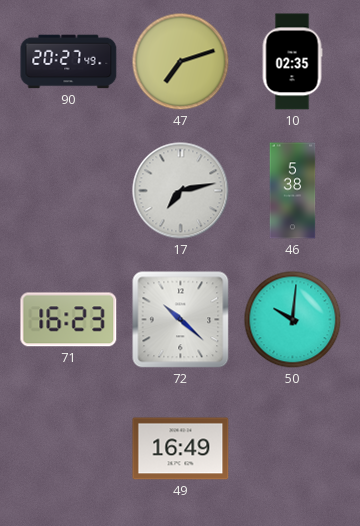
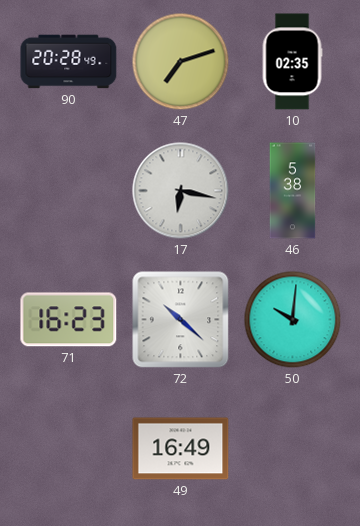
90: 20:27 -> 20:28
17: 7:13 -> 6:17
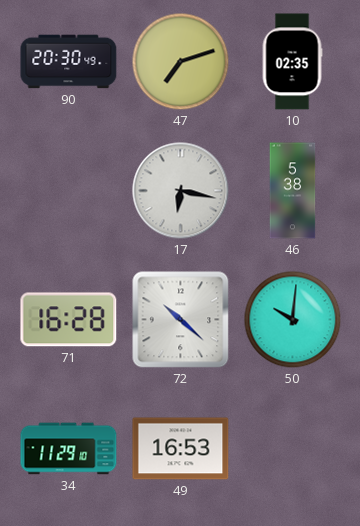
90: 20:28 -> 20:30
71: 16:23 -> 16:28
34: none -> 11:29
49: 16:49 -> 16:53
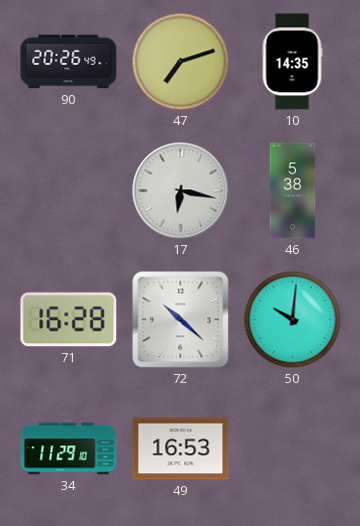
90: 20:30 -> 20:26
10: 02:35 -> 14:35
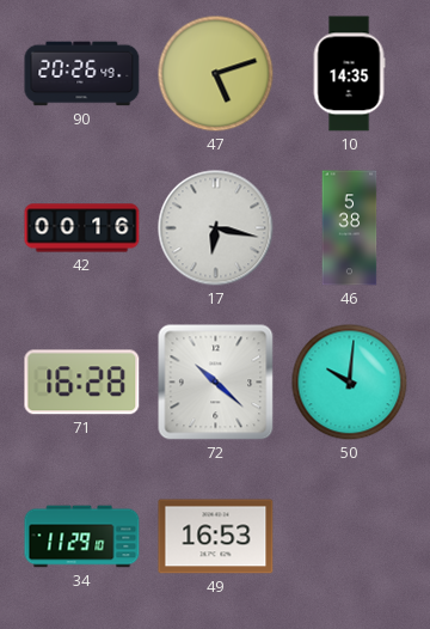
47: 7:12 -> 5:12
42: none -> 00:16
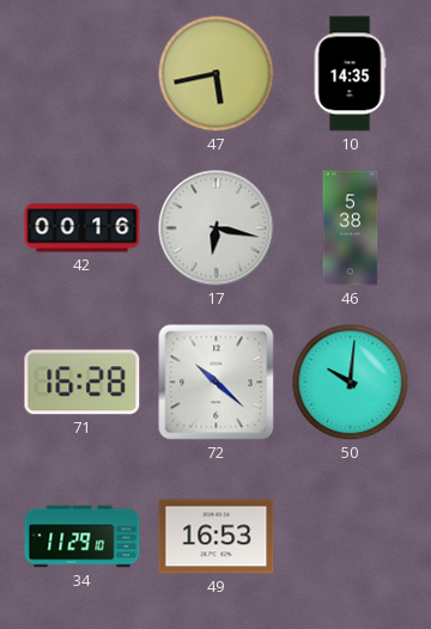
90: 20:26 -> none
47: 5:12 -> 5:43
